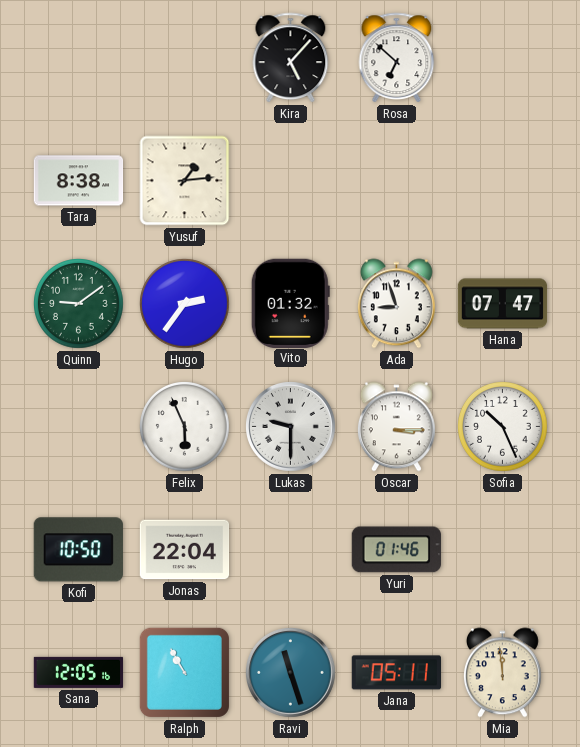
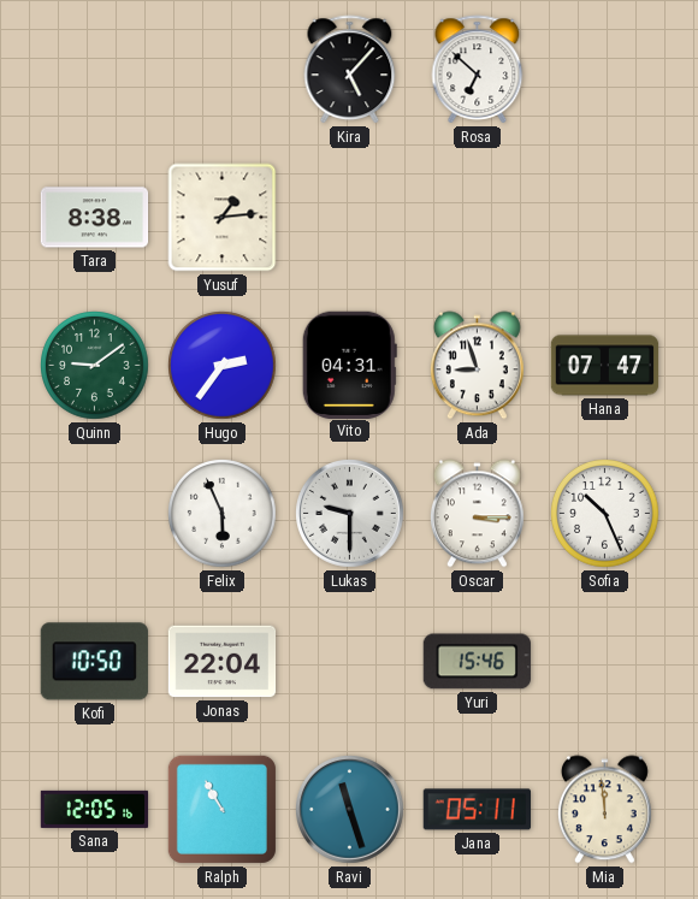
Vito: 01:32 -> 04:31
Yuri: 01:46 -> 15:46
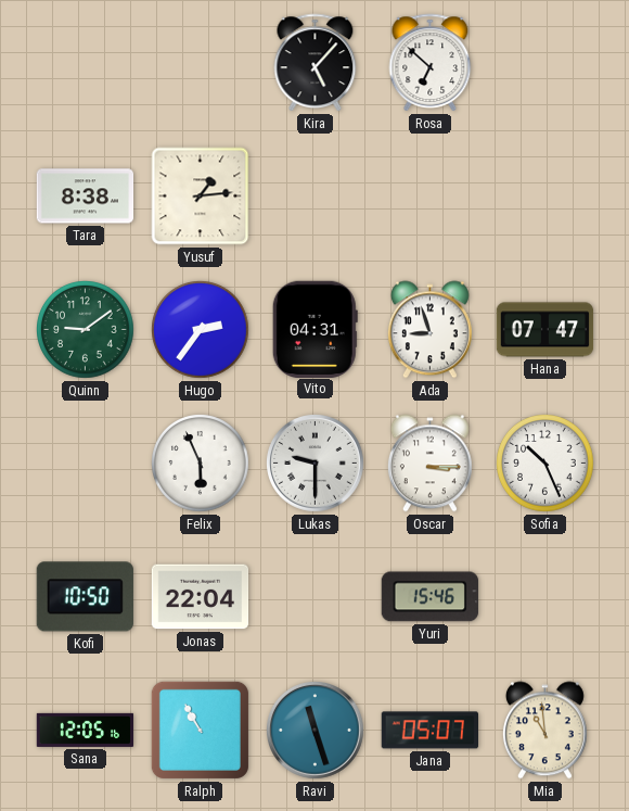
Jana: 05:11 -> 05:07
Mia: 11:59 -> 10:59
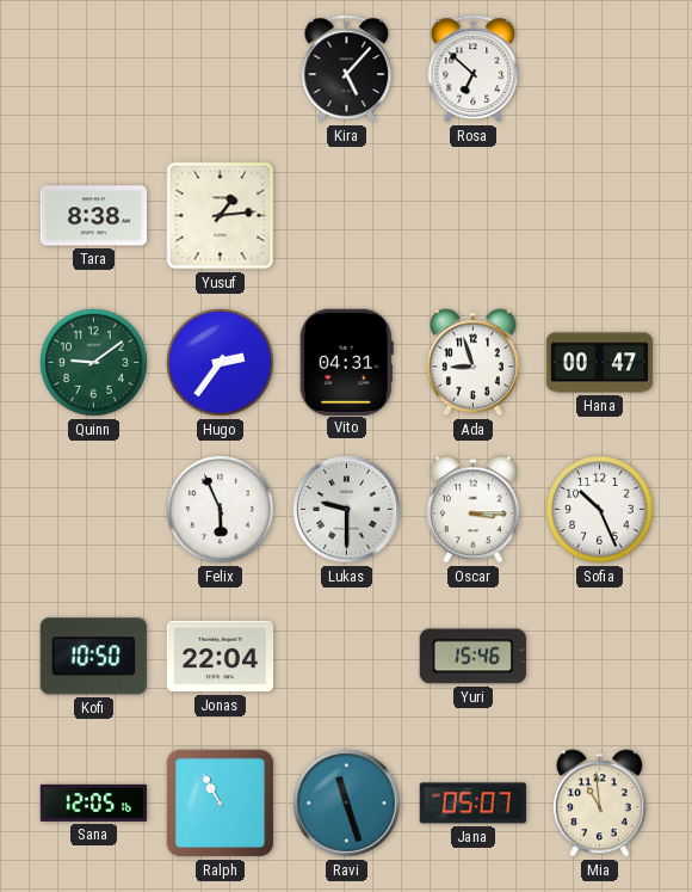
Hana: 07:47 -> 00:47
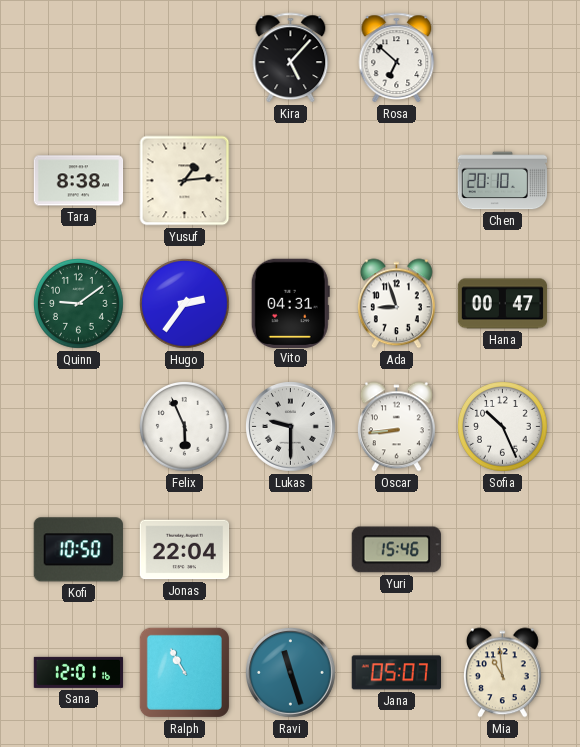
Chen: none -> 20:10
Oscar: 3:15 -> 8:44
Sana: 12:05 -> 12:01
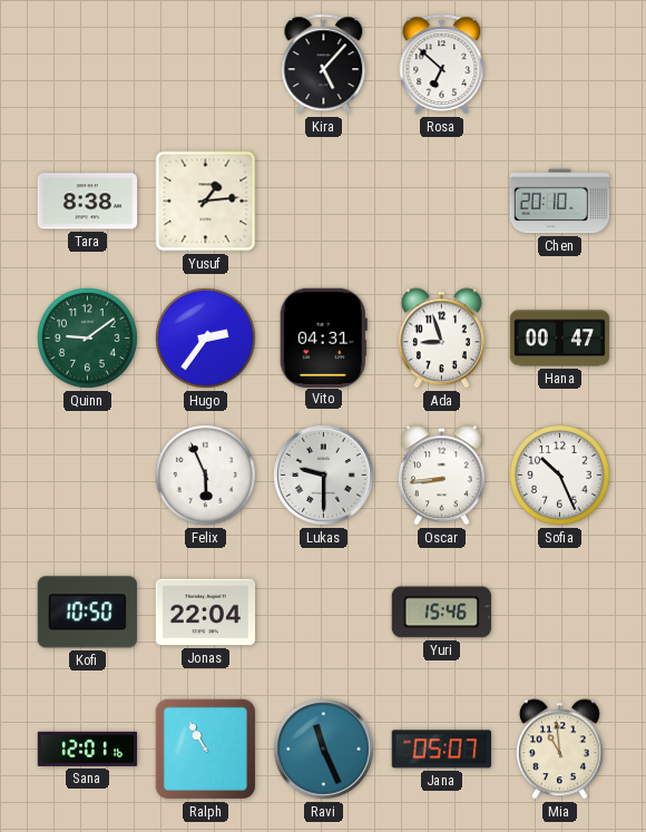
Ravi: 11:27 -> 11:26
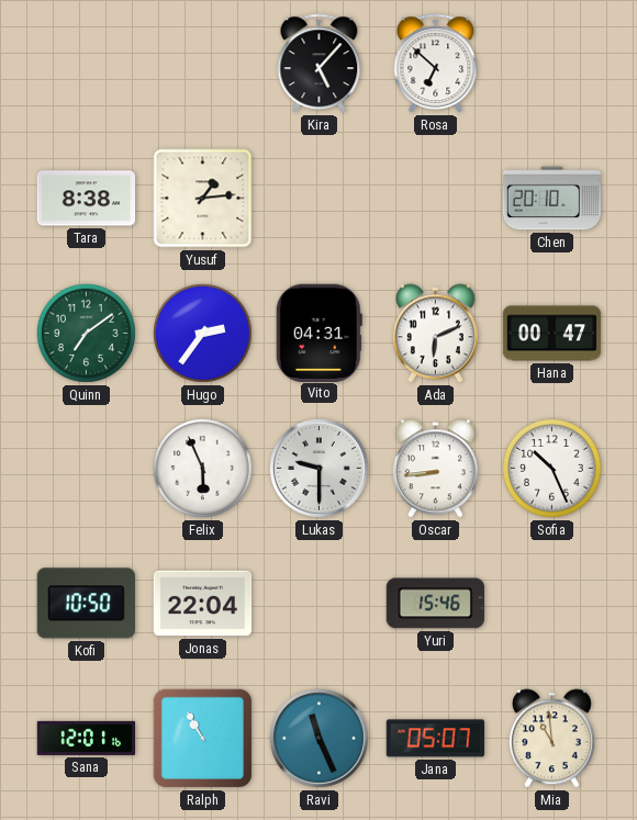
Quinn: 9:09 -> 7:09
Ada: 8:57 -> 6:11
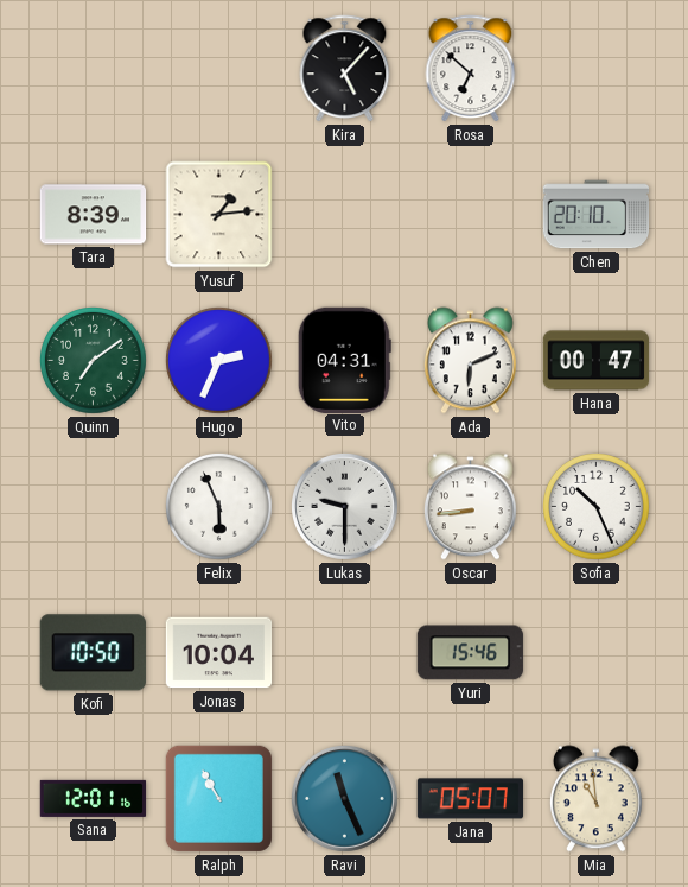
Tara: 8:38 -> 8:39
Hugo: 2:36 -> 2:34
Jonas: 22:04 -> 10:04
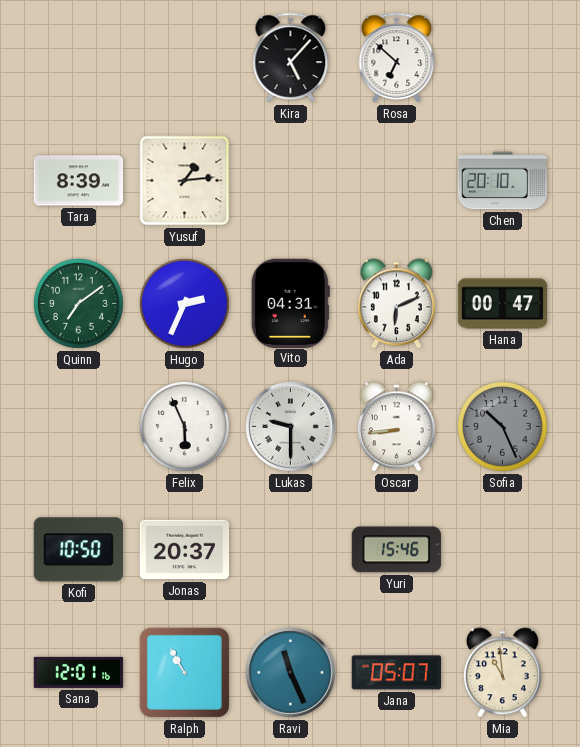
Sofia dial: white -> grey
Jonas: 10:04 -> 20:37
